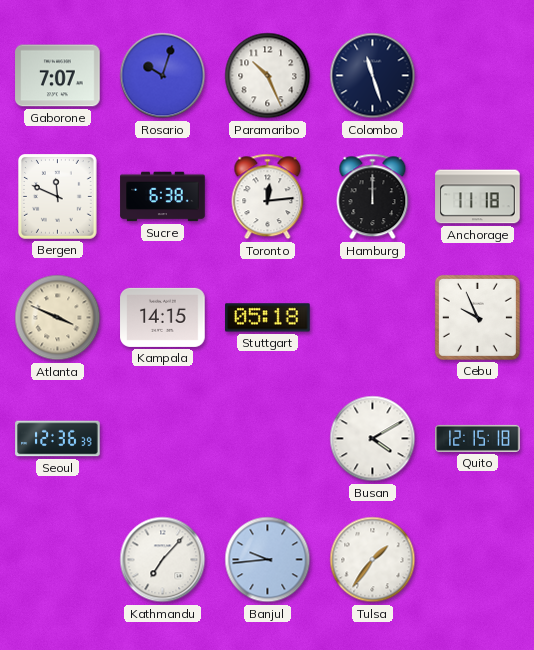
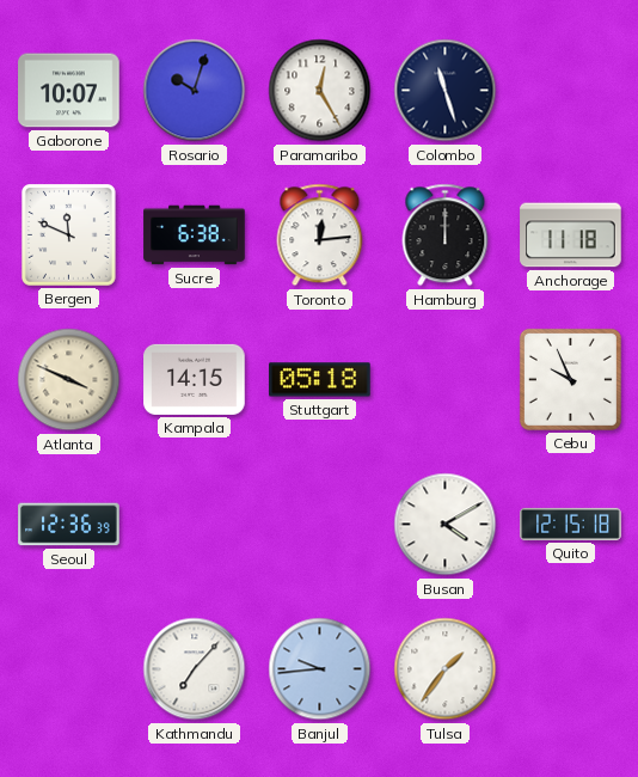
Gaborone: 7:07 -> 10:07
Paramaribo: 10:26 -> 12:25
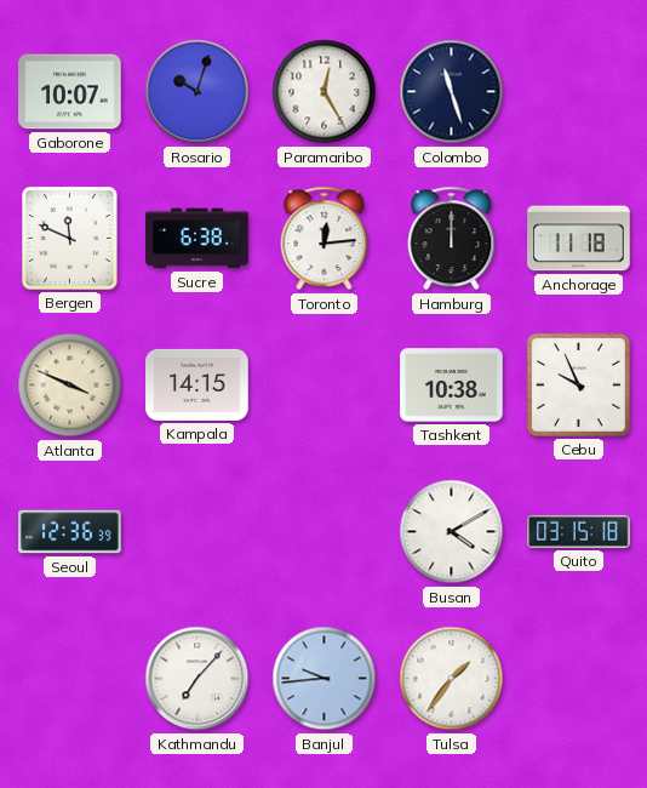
Stuttgart: 05:18 -> none
Tashkent: none -> 10:38
Quito: 12:15 -> 03:15
